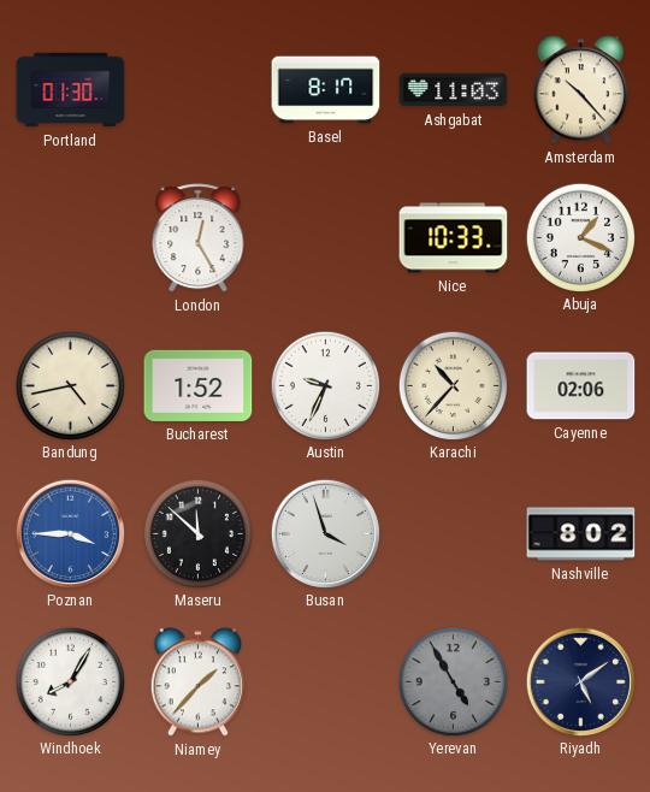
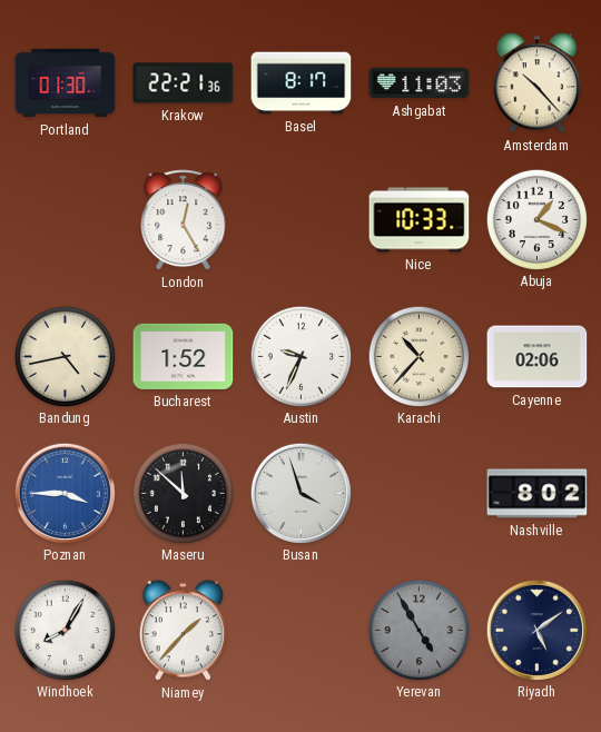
Krakow: none -> 22:21
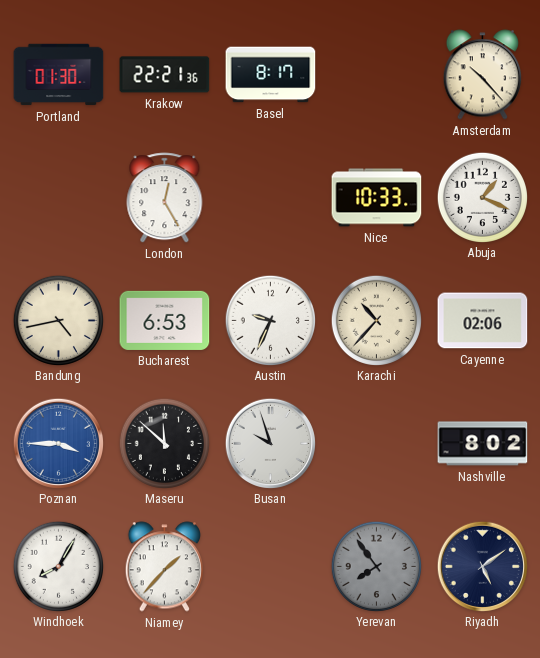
Ashgabat: 11:03 -> none
Bucharest: 1:52 -> 6:53
Busan: 3:57 -> 9:57
Yerevan: 4:55 -> 7:54
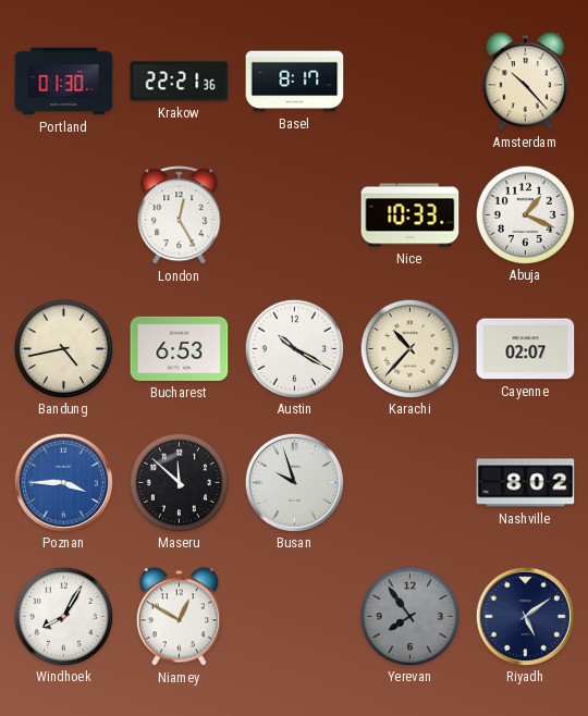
Austin: 9:34 -> 10:20
Cayenne: 02:06 -> 02:07
Niamey: 1:37 -> 12:50
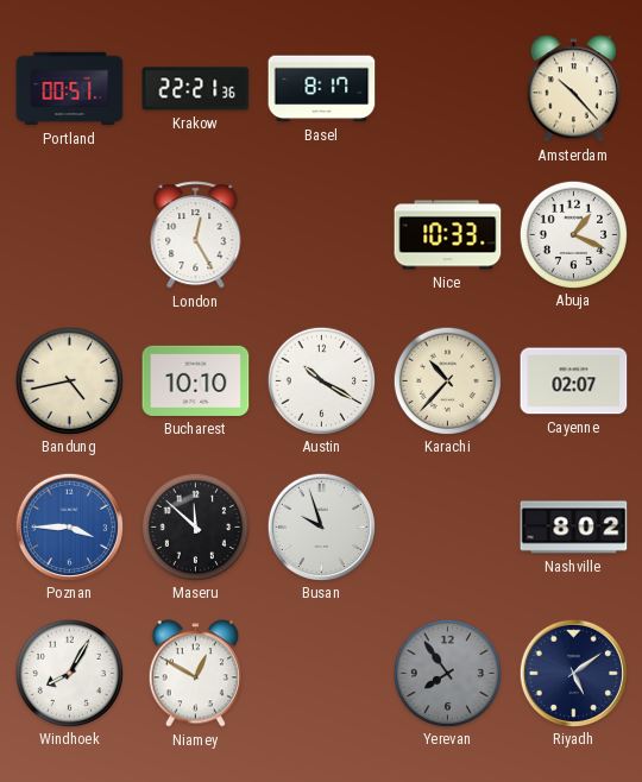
Portland: 01:30 -> 00:51
Bucharest: 6:53 -> 10:10
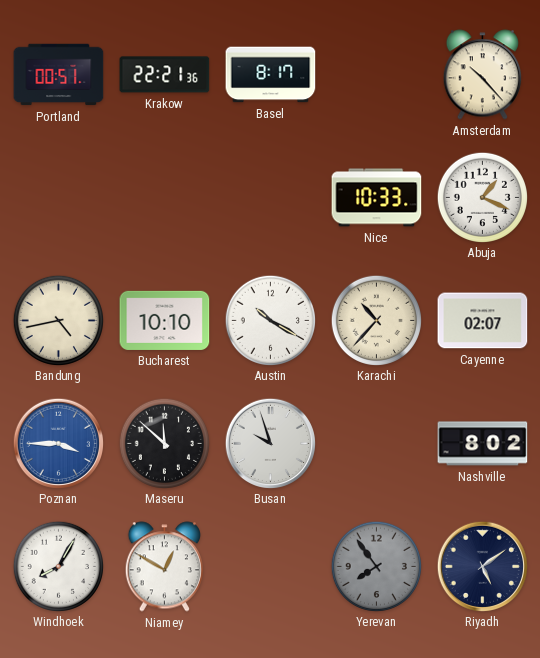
London: 12:25 -> none
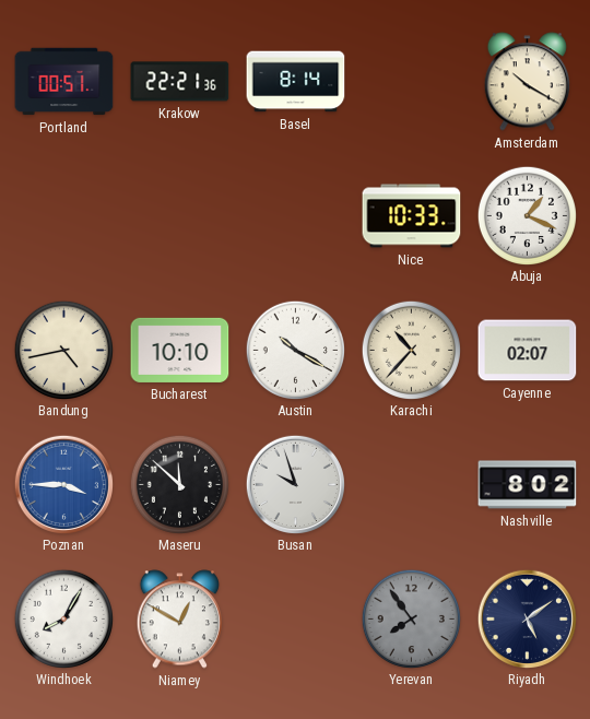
Basel: 8:17 -> 8:14
Amsterdam: 10:23 -> 10:20
